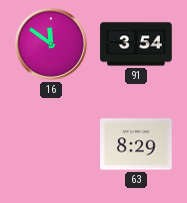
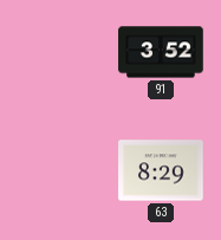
16: 11:51 -> none
91: 3:54 -> 3:52
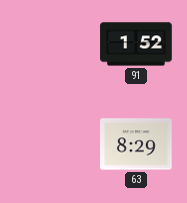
91: 3:52 -> 1:52
